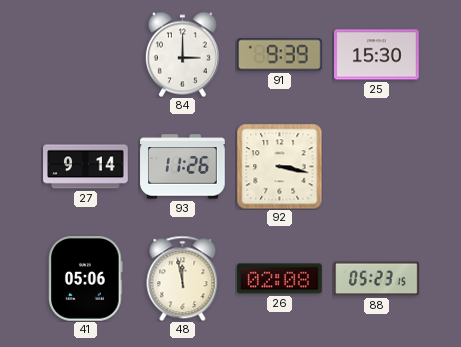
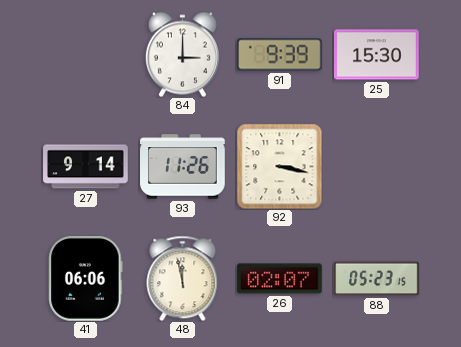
41: 05:06 -> 06:06
26: 02:08 -> 02:07
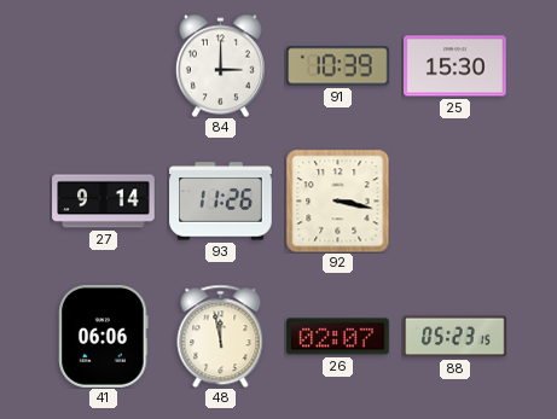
91: 9:39 -> 10:39
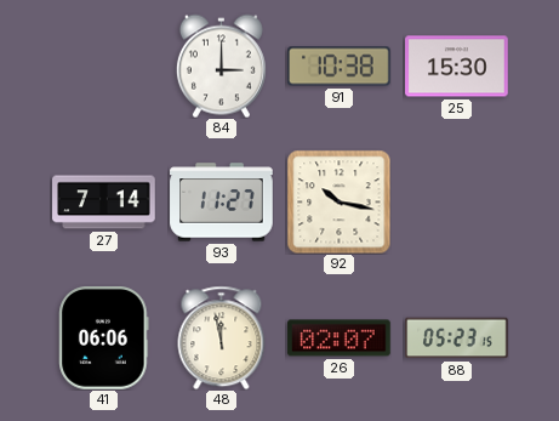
91: 10:39 -> 10:38
27: 9:14 -> 7:14
93: 11:26 -> 11:27
92: 3:17 -> 10:17
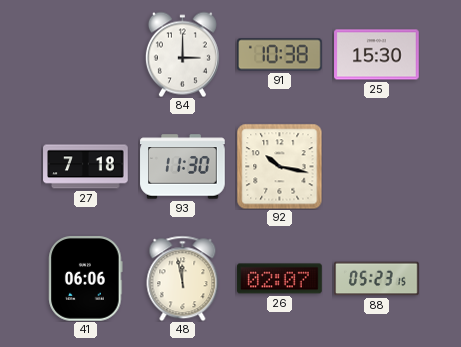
27: 7:14 -> 7:18
93: 11:27 -> 11:30
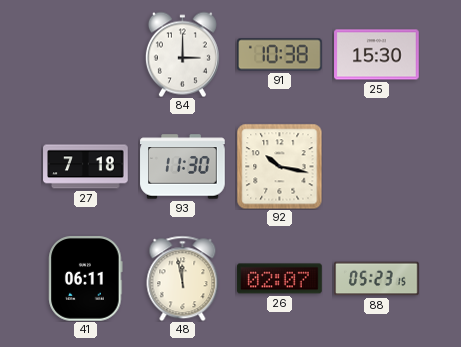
41: 06:06 -> 06:11
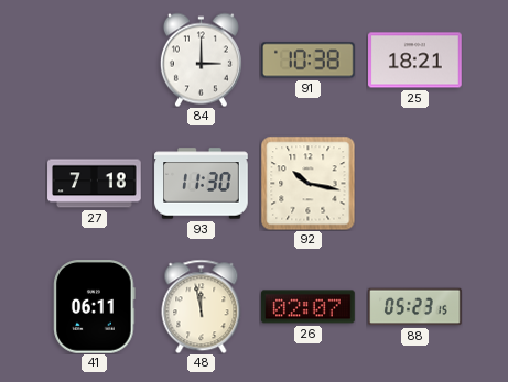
25: 15:30 -> 18:21
